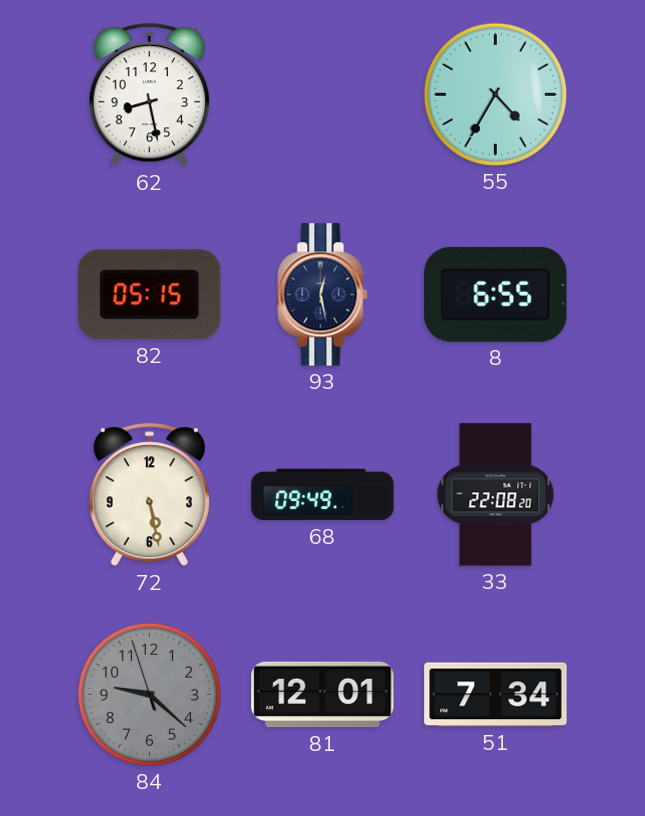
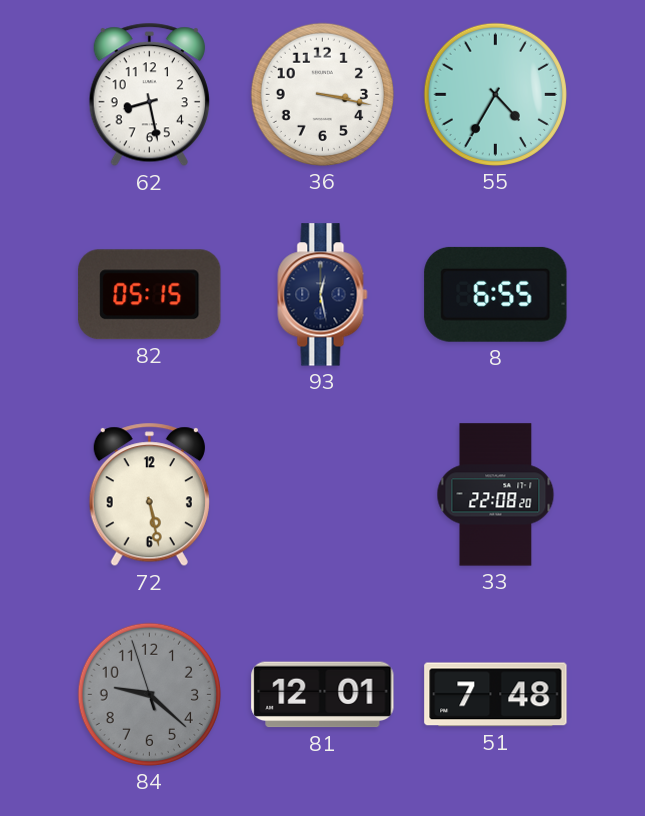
36: none -> 3:17
68: 09:49 -> none
51: 7:34 -> 7:48
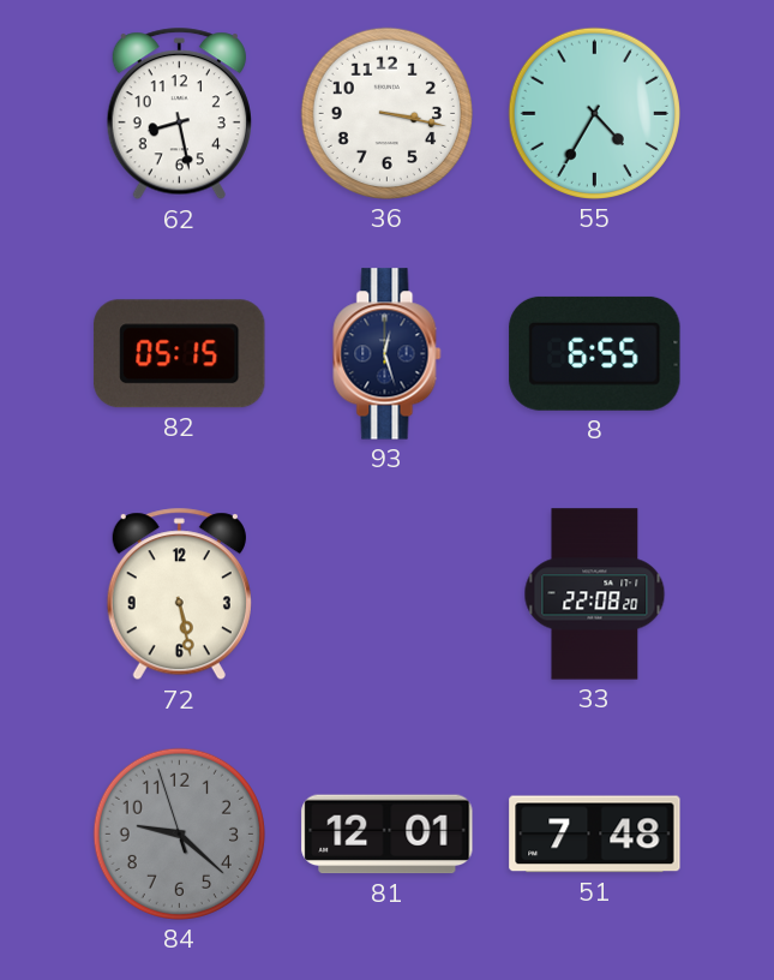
93: 12:28 -> 12:27
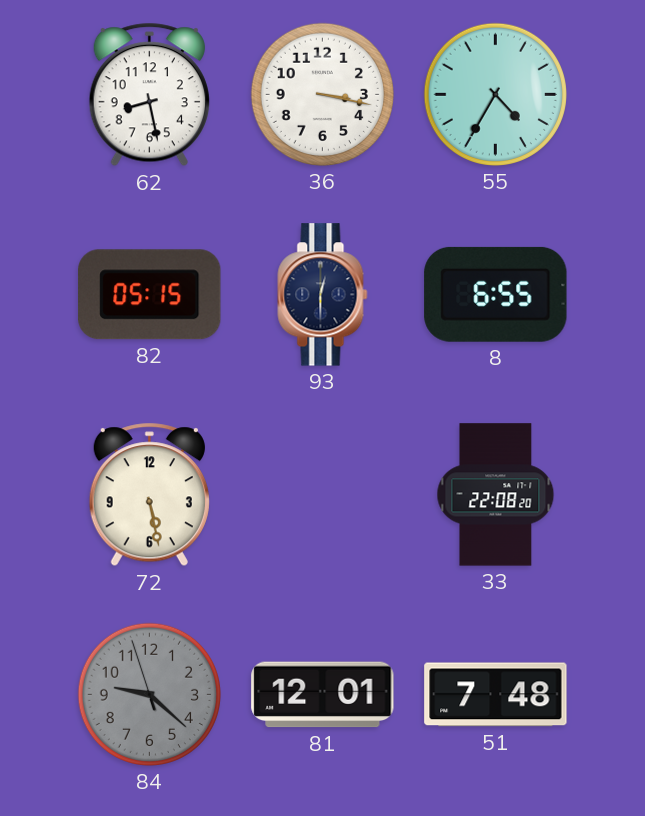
93: 12:27 -> 12:30
